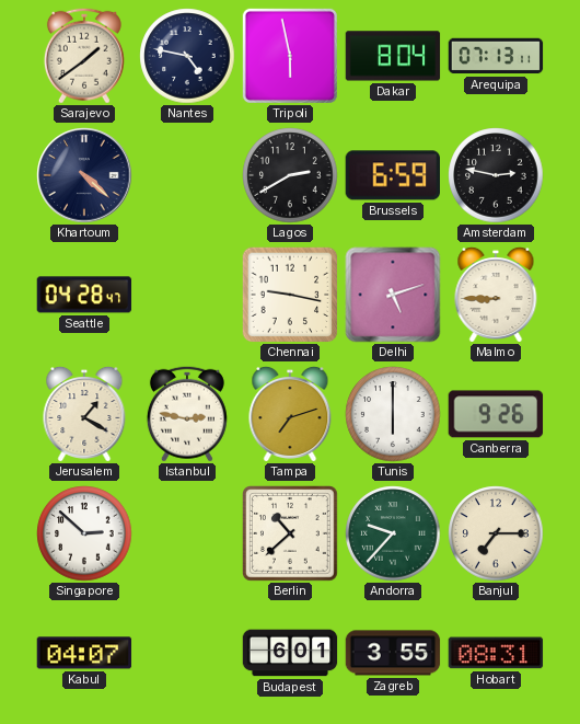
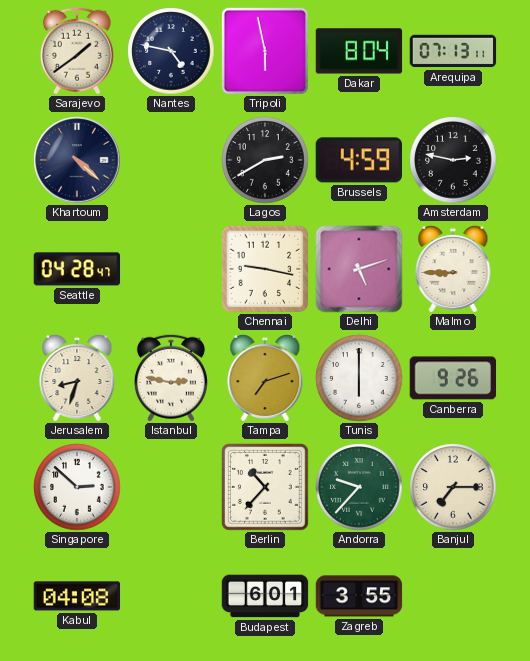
Brussels: 6:59 -> 4:59
Jerusalem: 1:20 -> 8:33
Berlin: 10:38 -> 10:37
Kabul: 04:07 -> 04:08
Hobart: 08:31 -> none
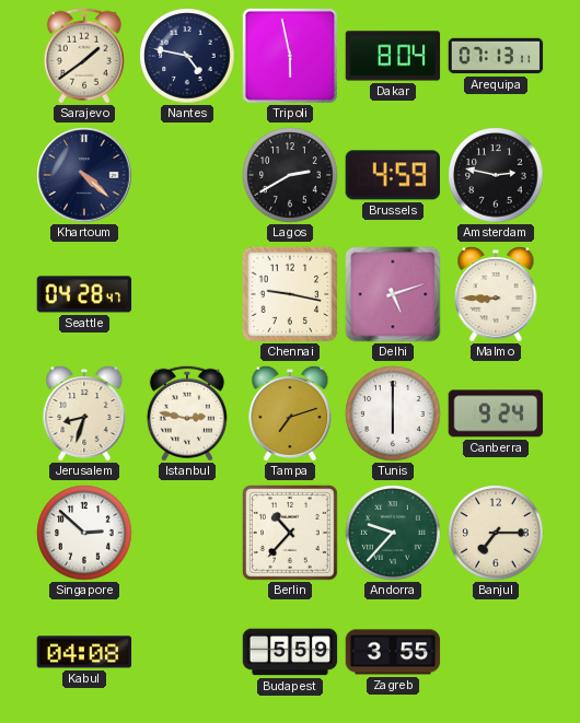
Canberra: 9:26 -> 9:24
Budapest: 6:01 -> 5:59
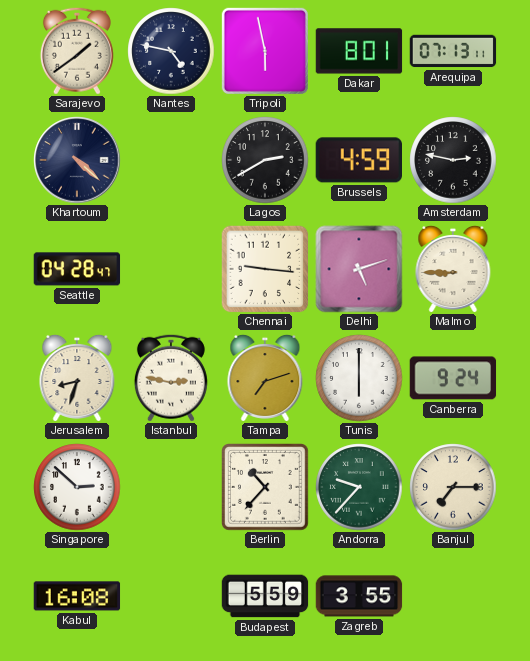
Dakar: 8:04 -> 8:01
Chennai: 9:17 -> 9:16
Kabul: 04:08 -> 16:08
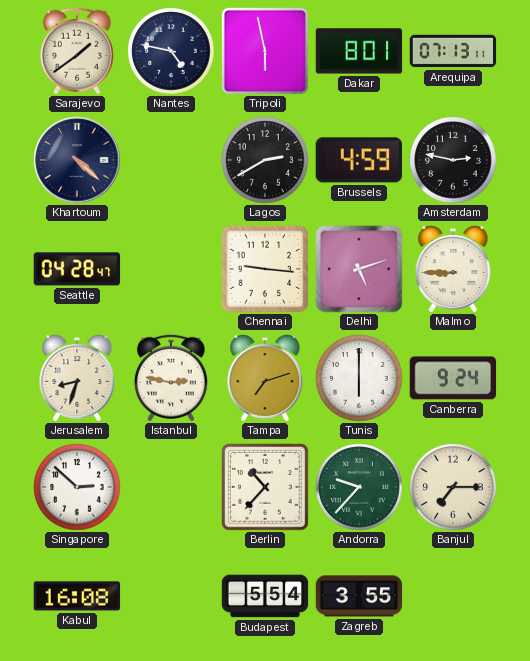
Budapest: 5:59 -> 5:54
